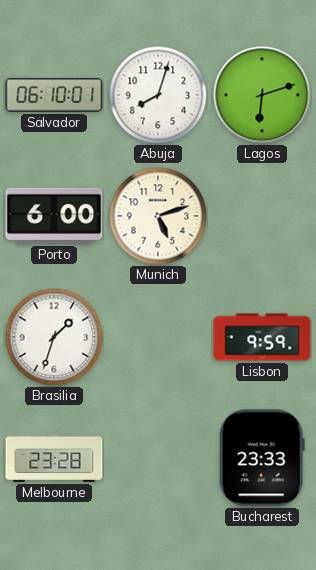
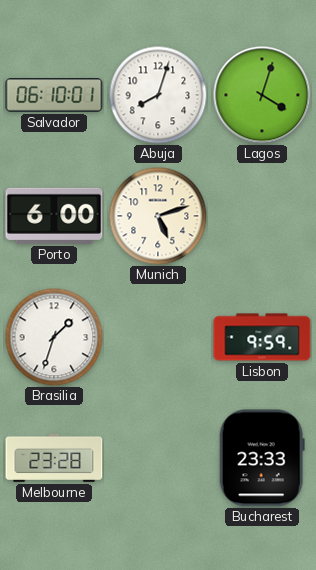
Lagos: 6:12 -> 4:03
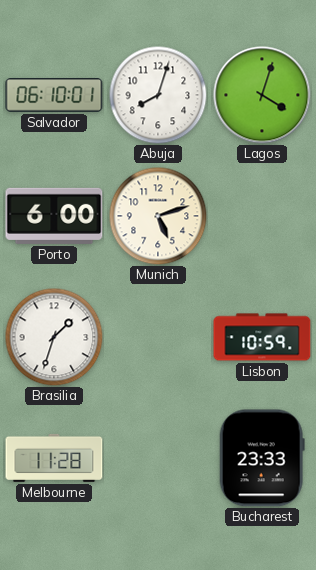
Lisbon: 9:59 -> 10:59
Melbourne: 23:28 -> 11:28
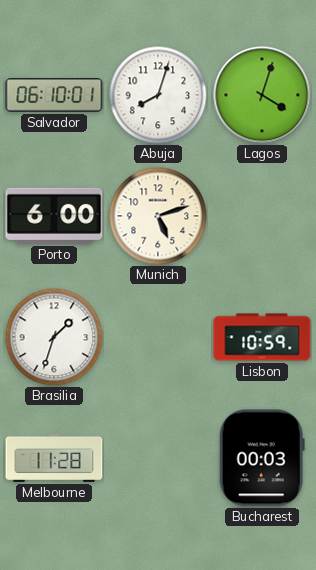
Bucharest: 23:33 -> 00:03
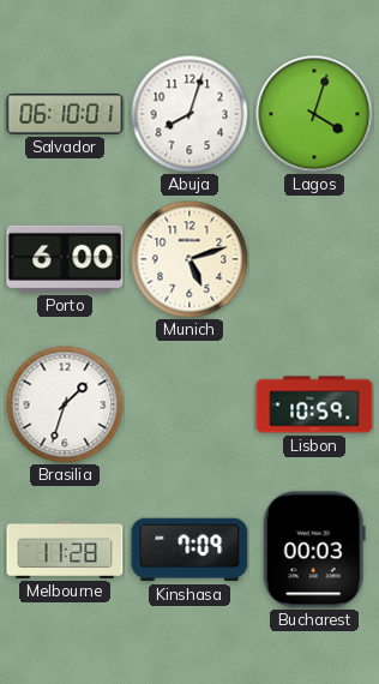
Kinshasa: none -> 7:09
